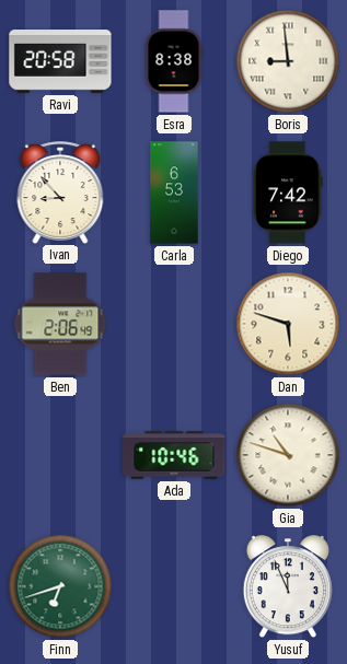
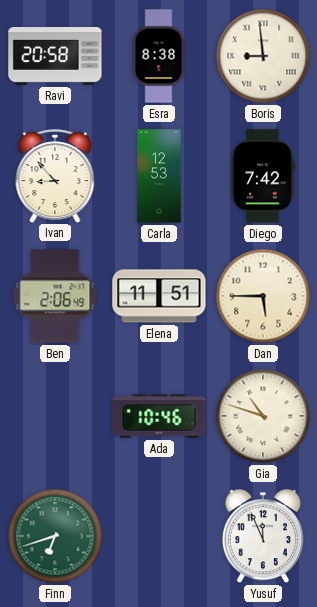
Carla: 6:53 -> 12:53
Elena: none -> 11:51
Dan: 5:48 -> 5:45
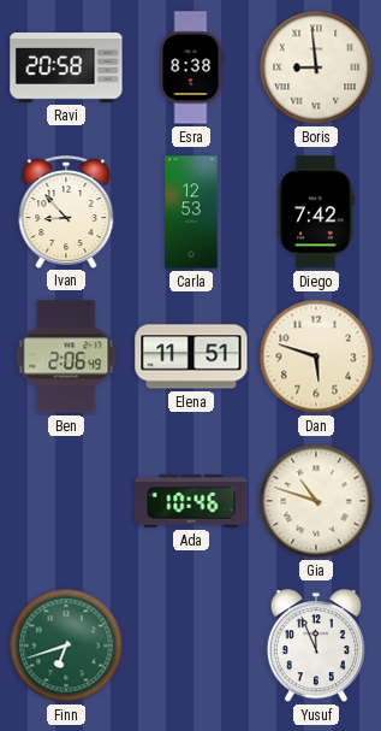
Dan: 5:45 -> 5:48
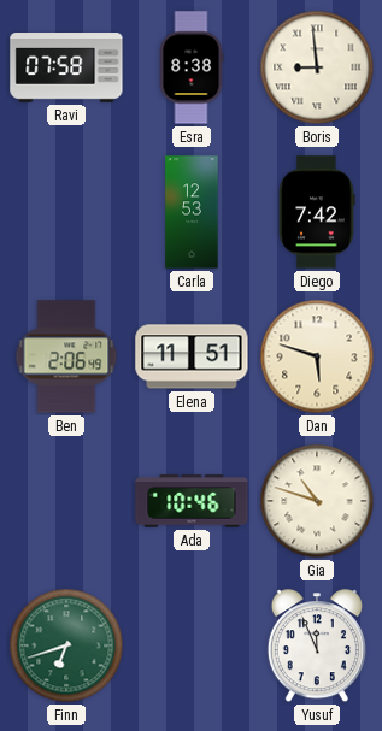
Ravi: 20:58 -> 07:58
Ivan: 8:53 -> none
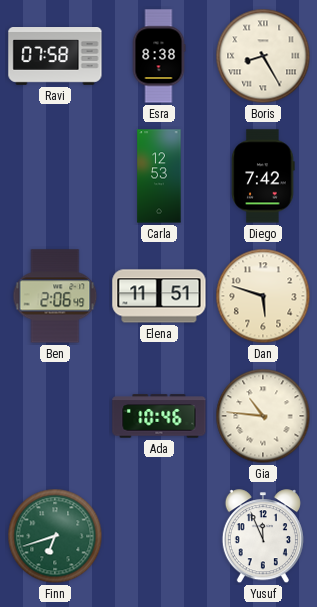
Boris: 8:59 -> 8:25
Gia: 10:48 -> 10:46
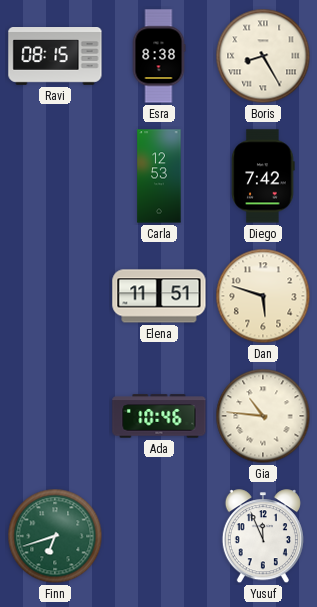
Ravi: 07:58 -> 08:15
Ben: 2:06 -> none
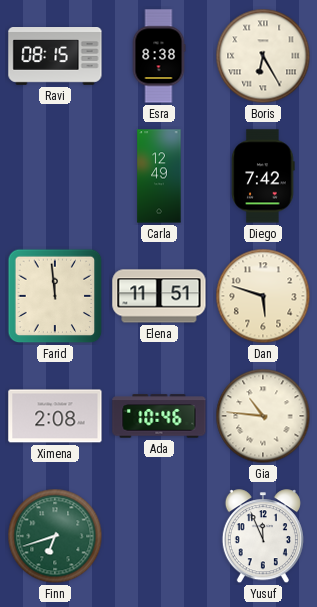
Boris: 8:25 -> 6:25
Carla: 12:53 -> 12:49
Farid: none -> 11:59
Ximena: none -> 2:08
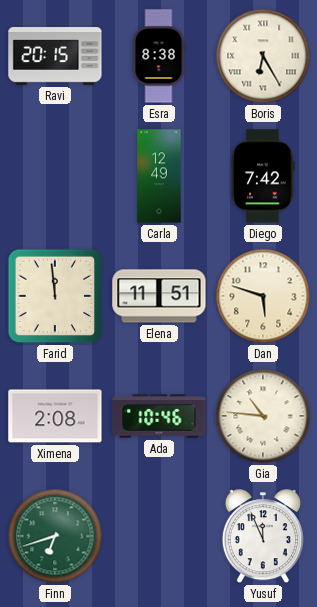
Ravi: 08:15 -> 20:15
